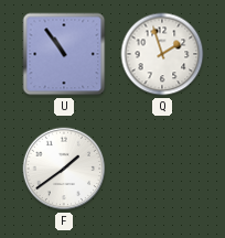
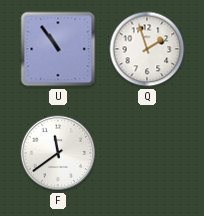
F: 1:39 -> 11:39
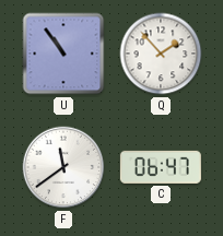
Q: 1:57 -> 1:53
C: none -> 06:47
